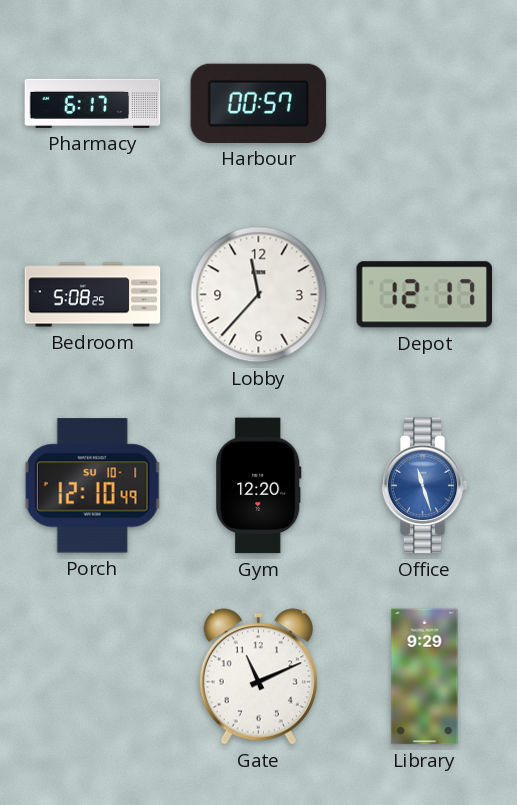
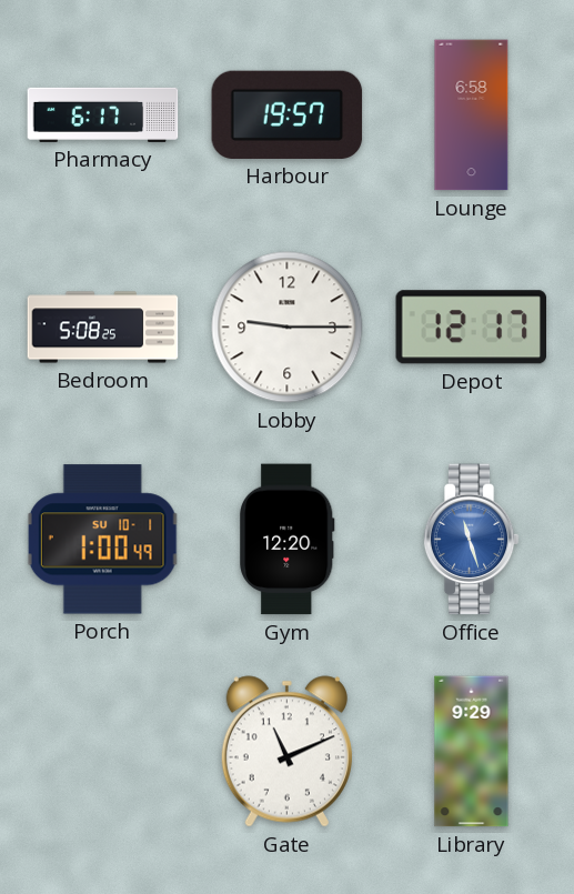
Harbour: 00:57 -> 19:57
Lounge: none -> 6:58
Lobby: 11:37 -> 9:15
Porch: 12:10 -> 1:00
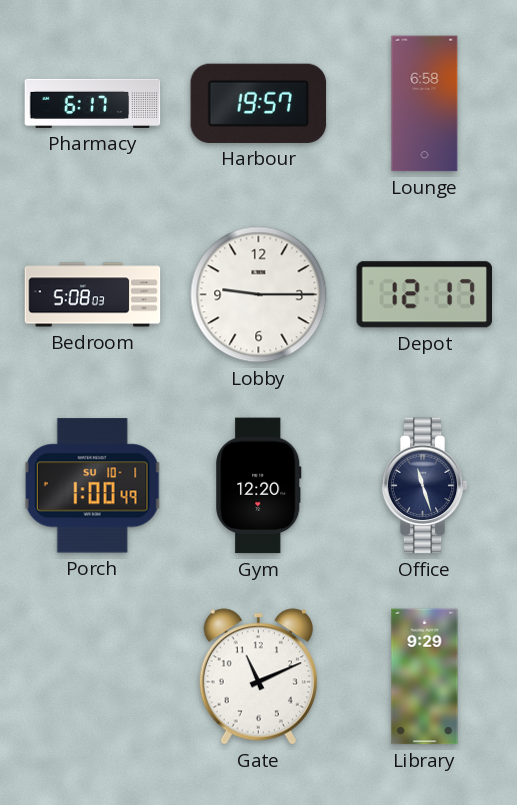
Bedroom: 5:08:25 -> 5:08:03
Office dial: blue -> navy
